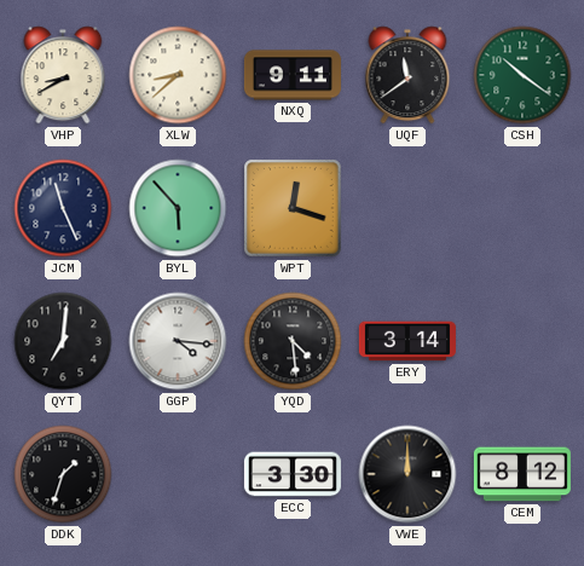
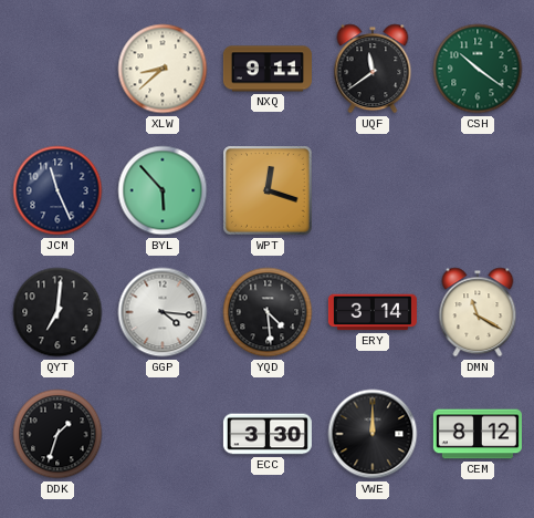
VHP: 8:40 -> none
DMN: none -> 11:20
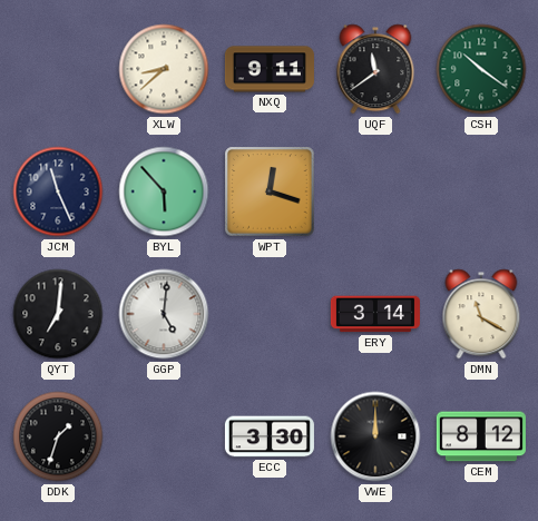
GGP: 4:16 -> 5:01
YQD: 4:29 -> none
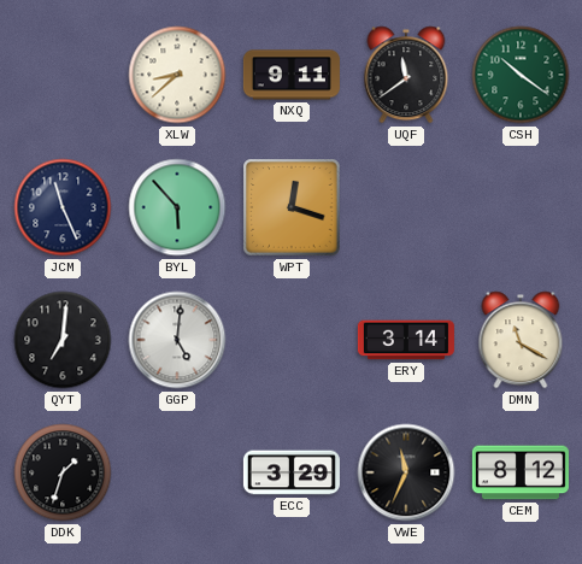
ECC: 3:30 -> 3:29
VWE: 12:00 -> 11:34
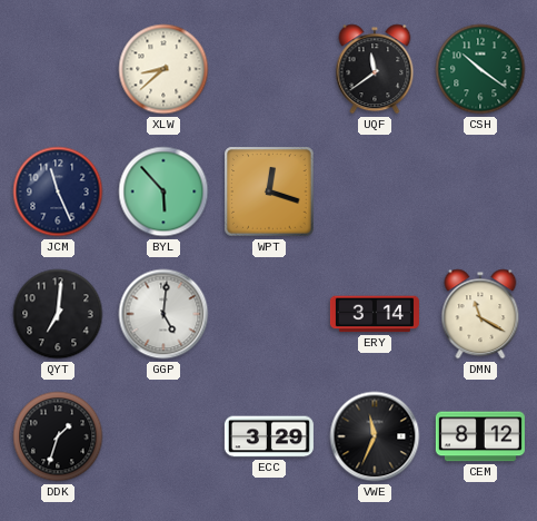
NXQ: 9:11 -> none
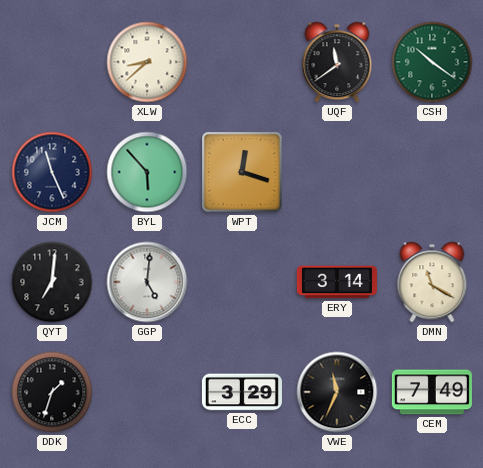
CEM: 8:12 -> 7:49
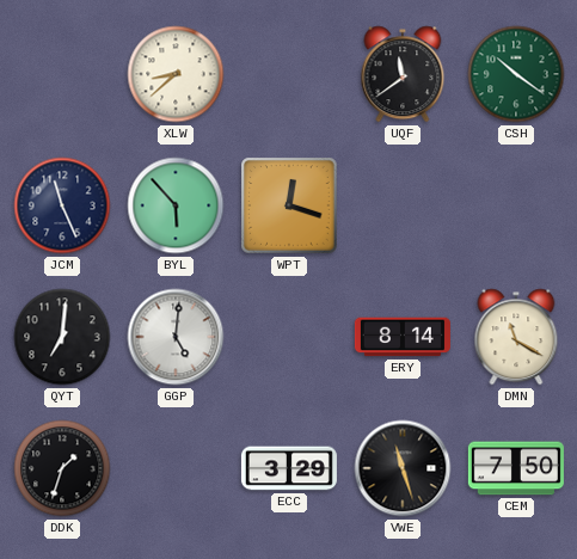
ERY: 3:14 -> 8:14
VWE: 11:34 -> 11:27
CEM: 7:49 -> 7:50
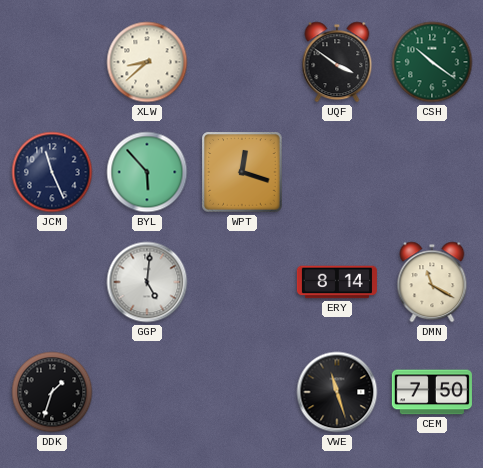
UQF: 11:39 -> 3:51
QYT: 7:01 -> none
ECC: 3:29 -> none
